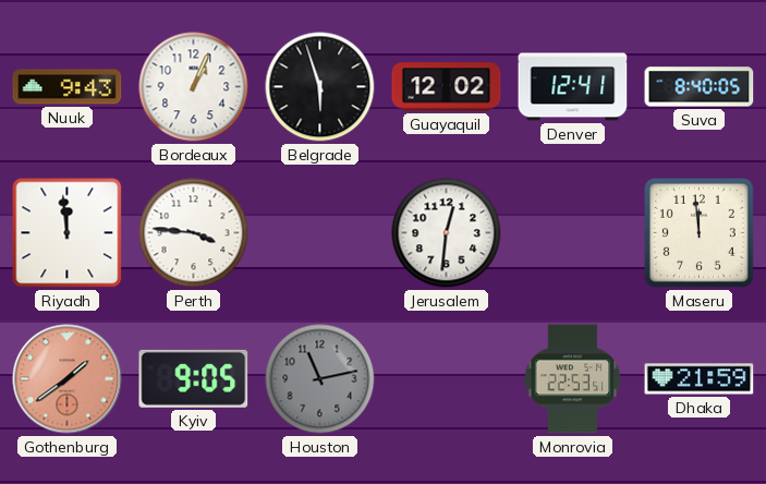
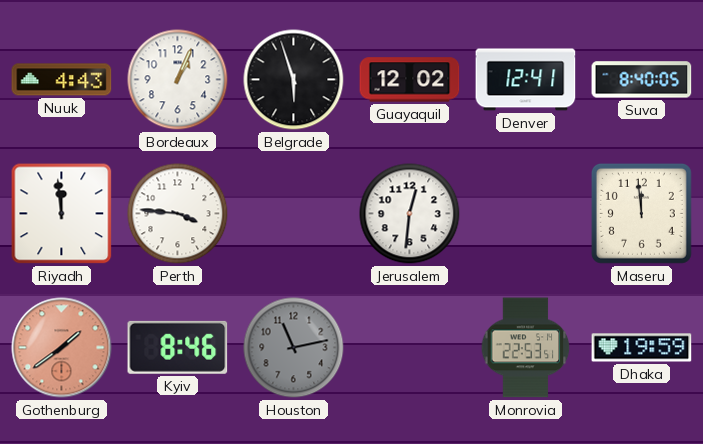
Nuuk: 9:43 -> 4:43
Kyiv: 9:05 -> 8:46
Dhaka: 21:59 -> 19:59
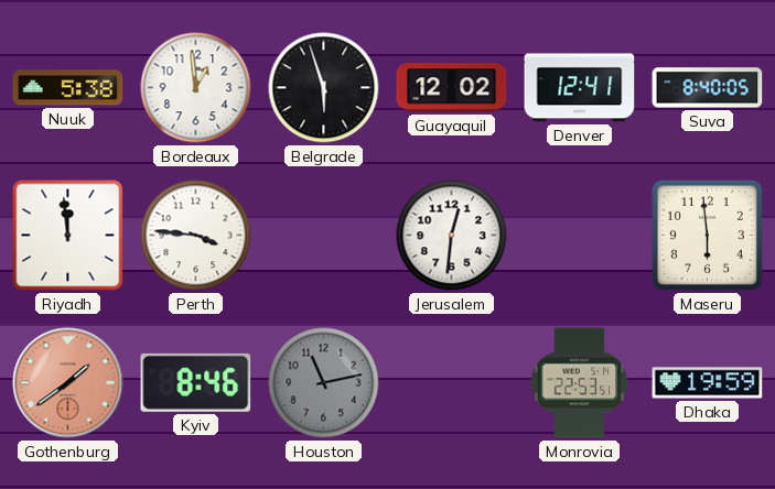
Nuuk: 4:43 -> 5:38
Bordeaux: 1:04 -> 12:59
Maseru: 11:59 -> 5:59
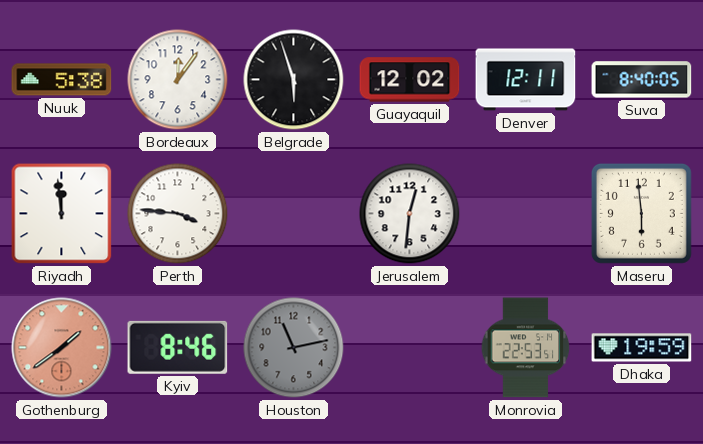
Bordeaux: 12:59 -> 12:06
Denver: 12:41 -> 12:11
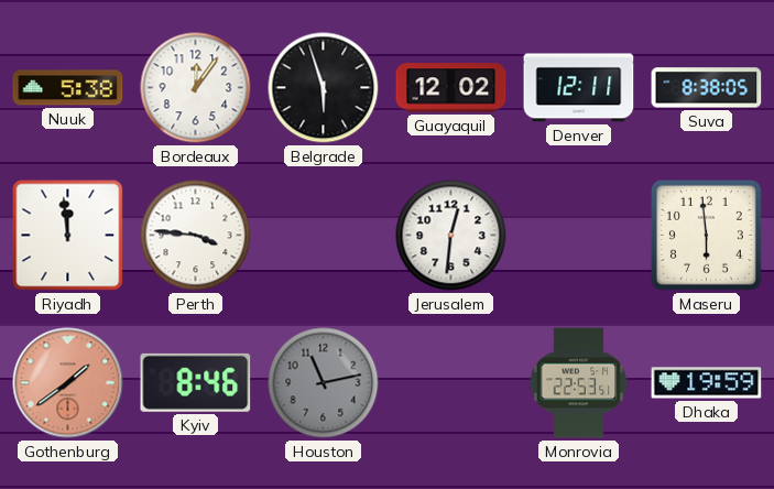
Suva: 8:40 -> 8:38
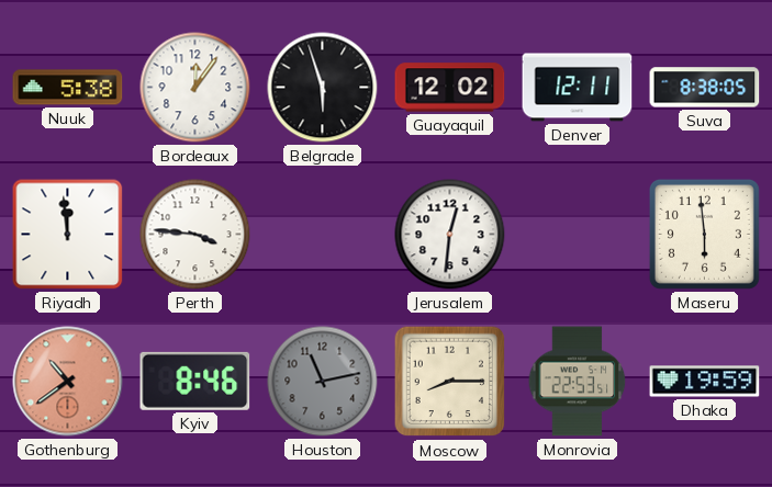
Gothenburg: 1:39 -> 10:39
Moscow: none -> 8:15
